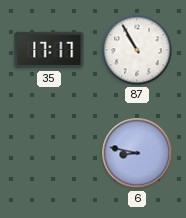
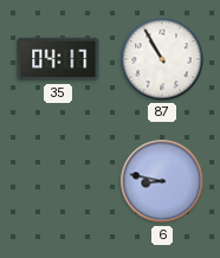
35: 17:17 -> 04:17
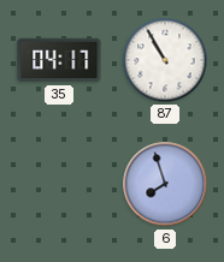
6: 8:47 -> 7:57
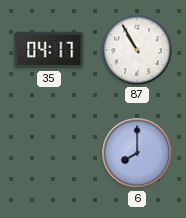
6: 7:57 -> 8:00
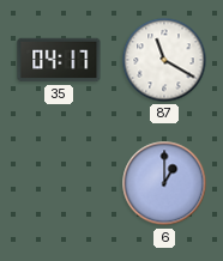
87: 10:55 -> 11:20
6: 8:00 -> 1:00
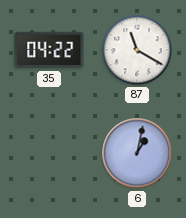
35: 04:17 -> 04:22
6: 1:00 -> 1:02
